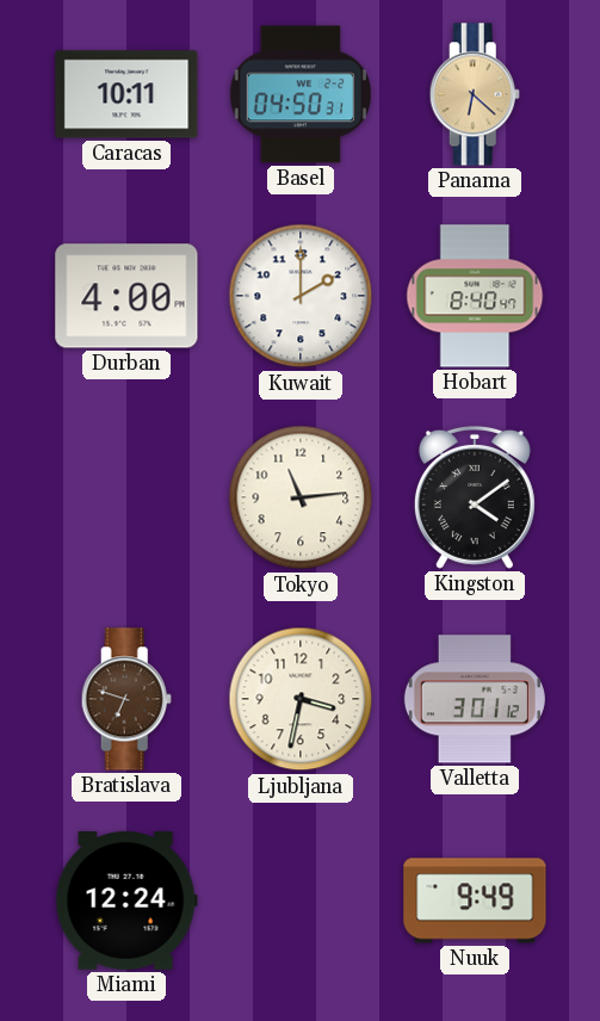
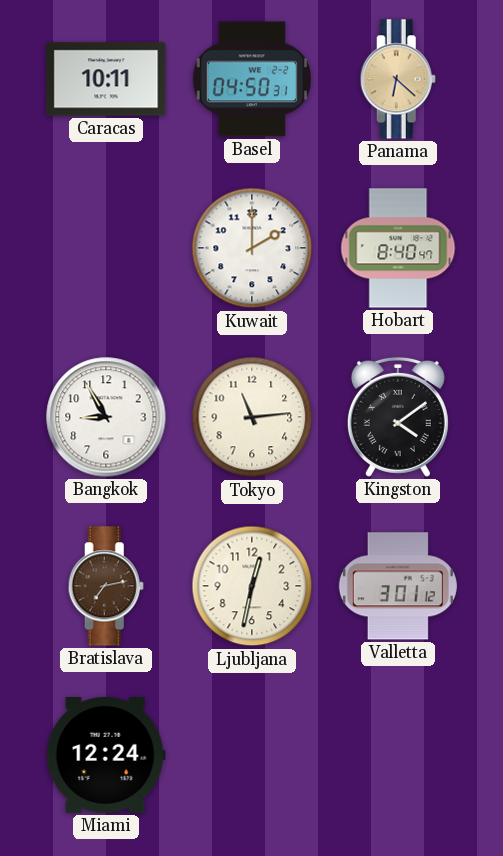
Durban: 4:00 -> none
Bangkok: none -> 8:55
Bratislava: 6:48 -> 7:13
Ljubljana: 3:32 -> 12:32
Nuuk: 9:49 -> none
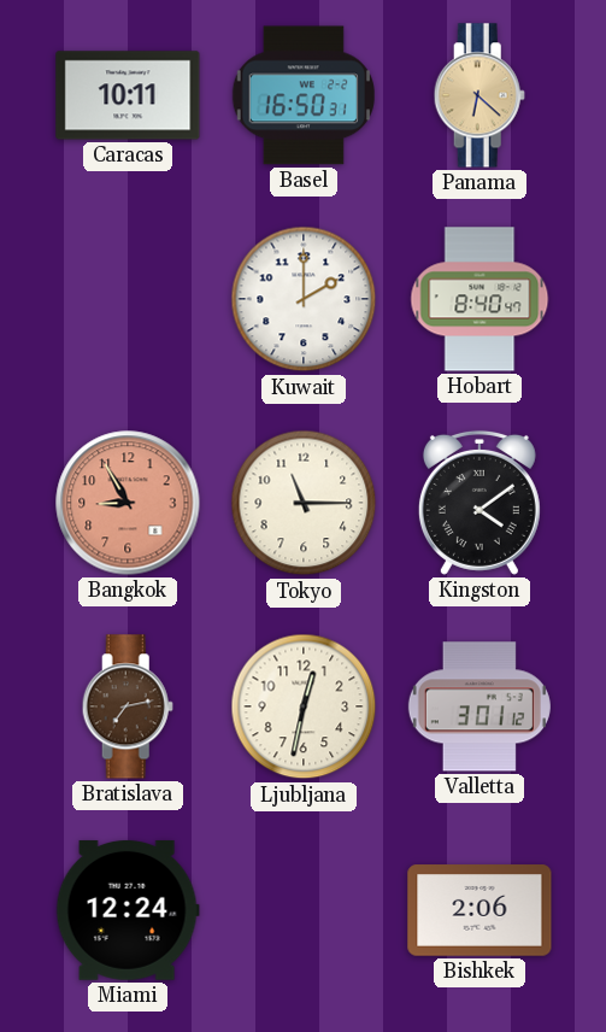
Basel: 04:50 -> 16:50
Bangkok dial: white -> salmon
Tokyo: 11:14 -> 11:15
Bishkek: none -> 2:06
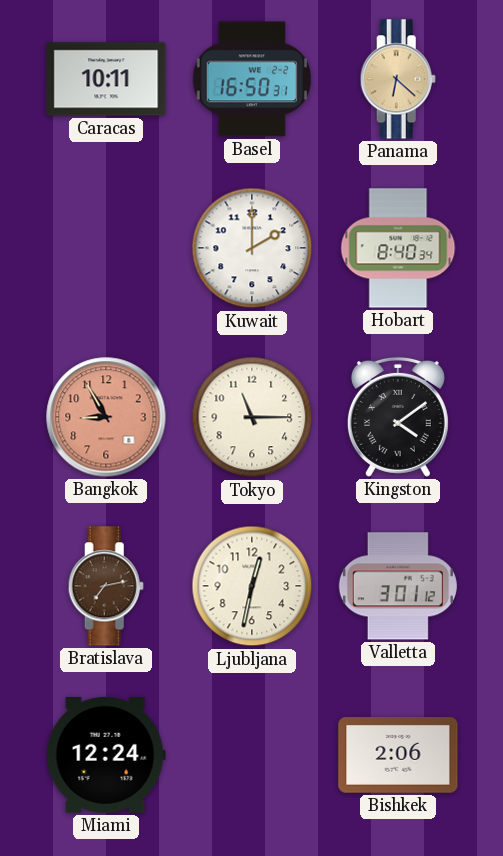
Hobart: 8:40:47 -> 8:40:34
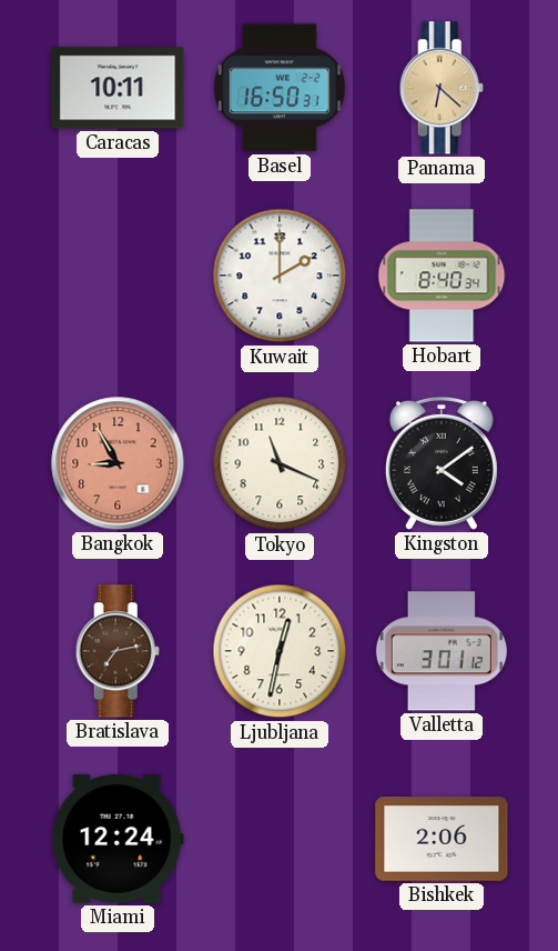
Tokyo: 11:15 -> 11:19
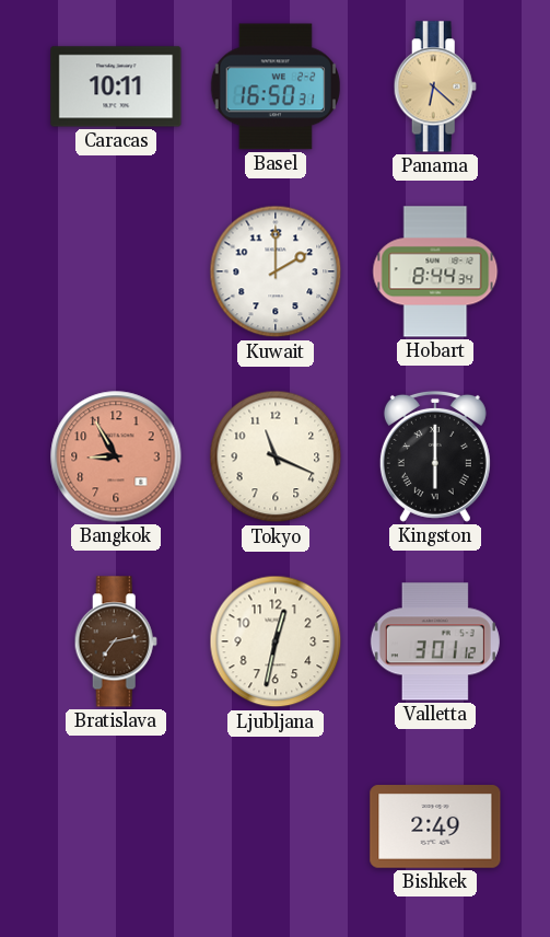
Hobart: 8:40 -> 8:44
Kingston: 4:09 -> 6:00
Miami: 12:24 -> none
Bishkek: 2:06 -> 2:49
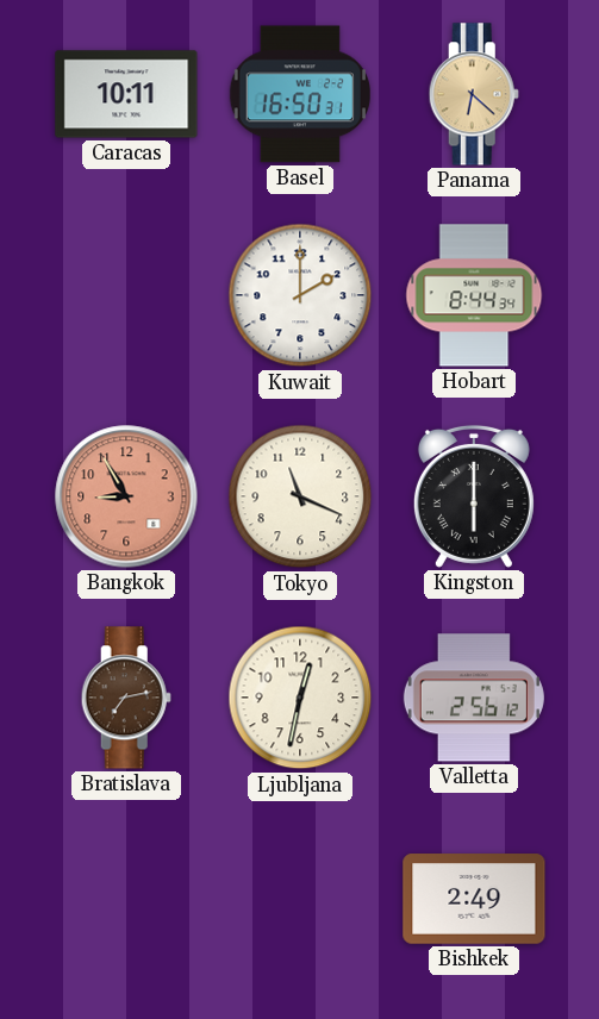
Valletta: 3:01 -> 2:56
